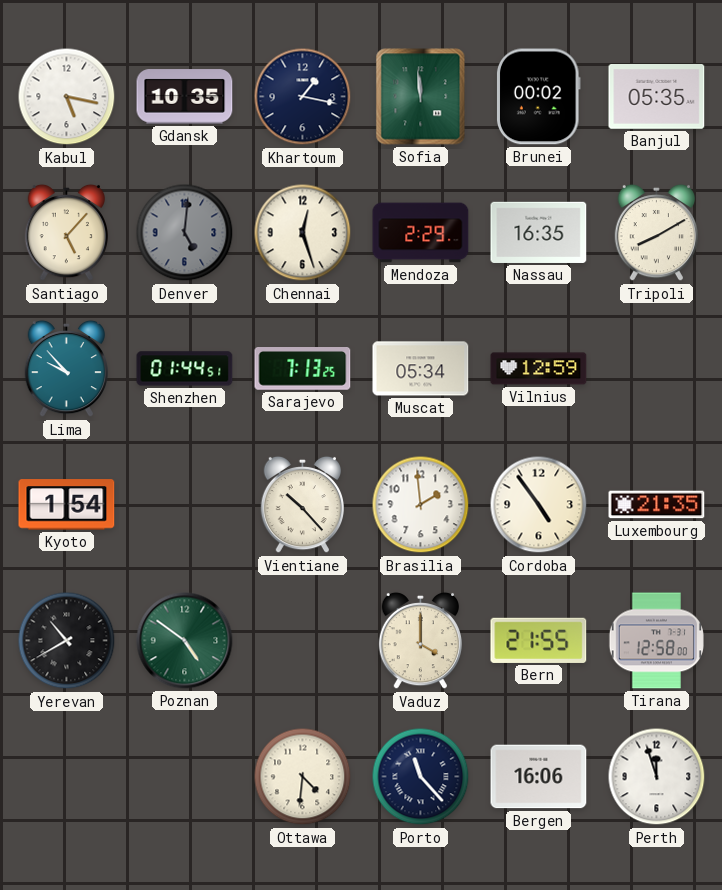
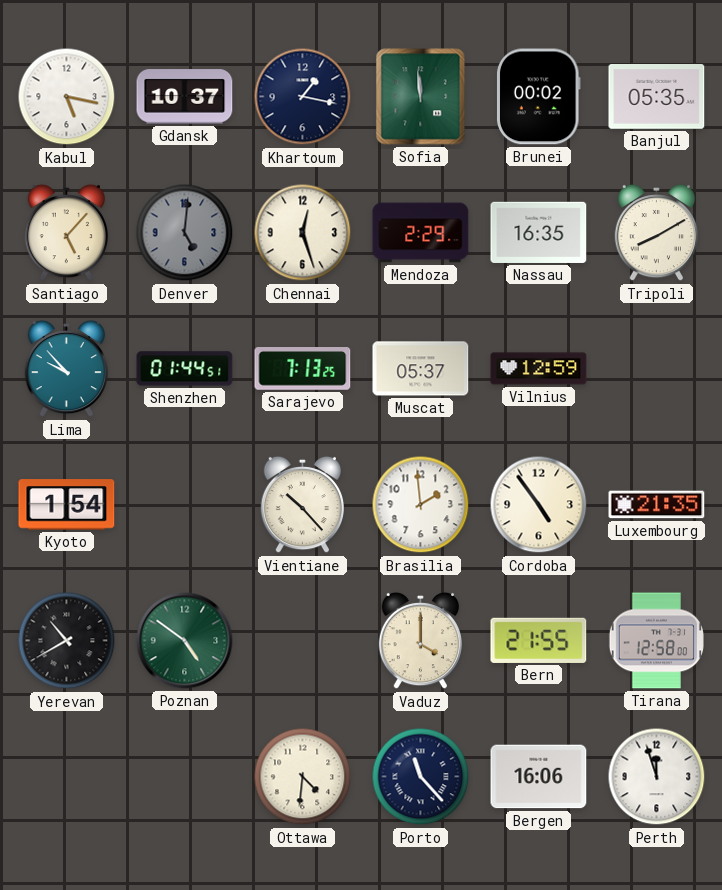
Gdansk: 10:35 -> 10:37
Muscat: 05:34 -> 05:37
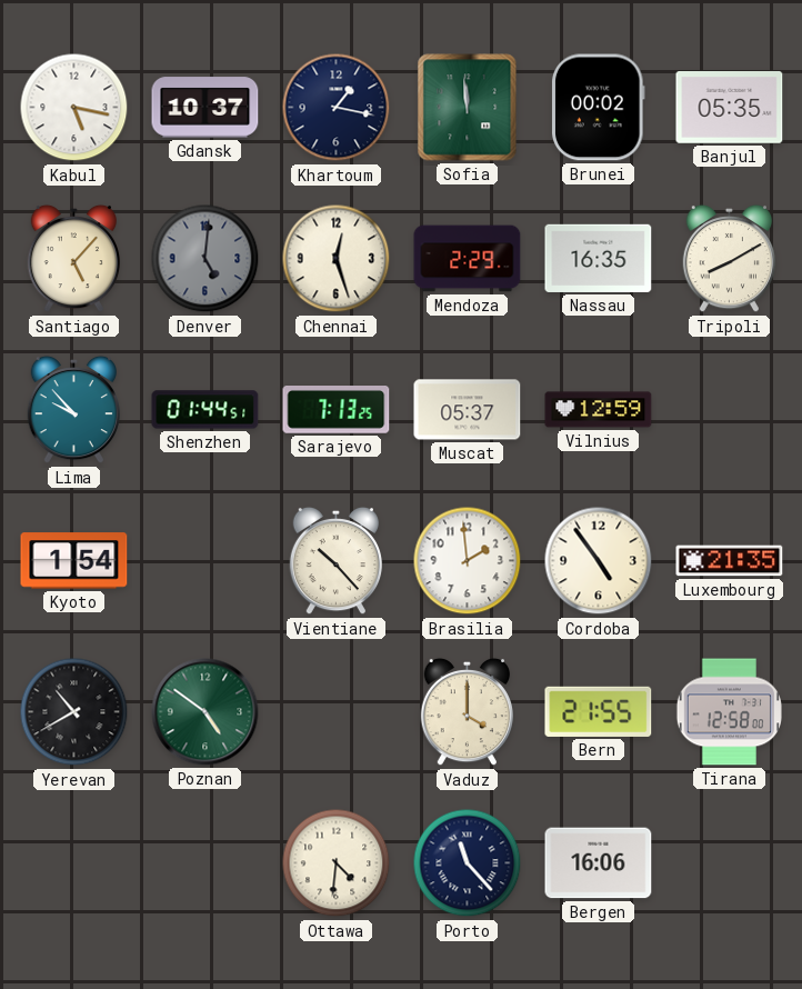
Perth: 11:57 -> none
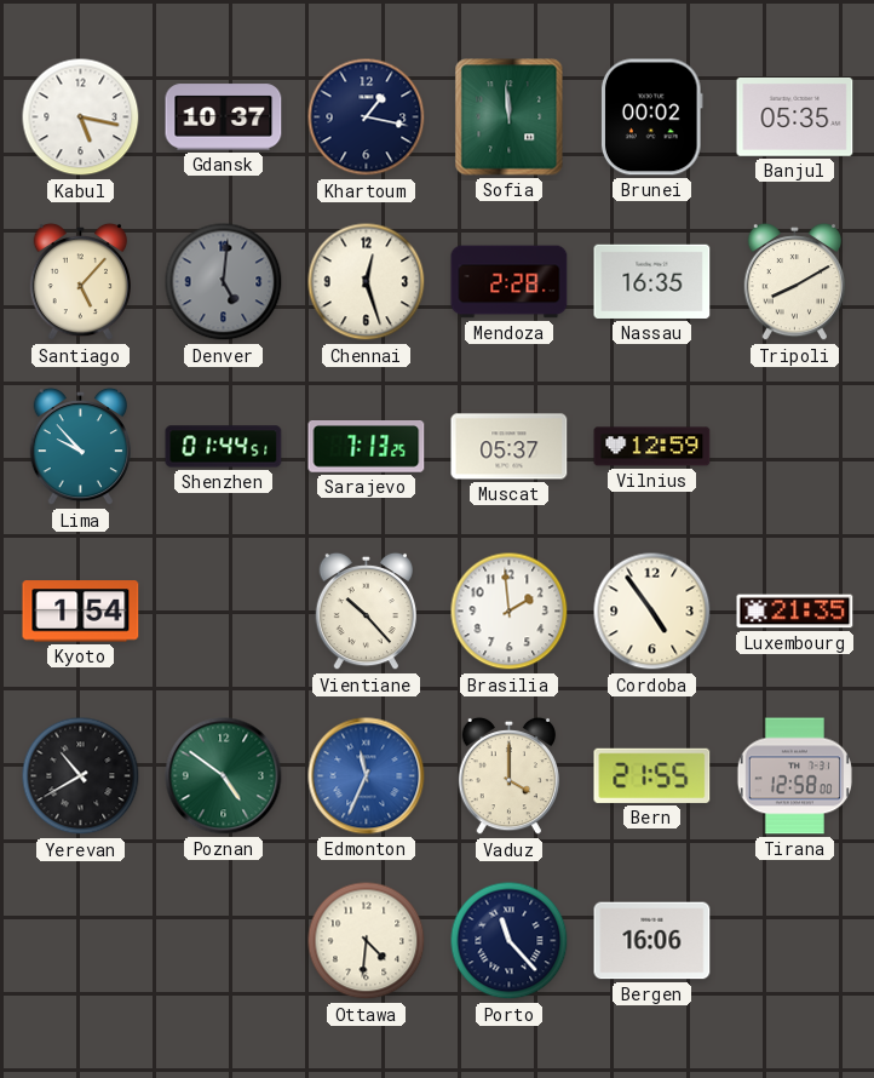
Mendoza: 2:29 -> 2:28
Edmonton: none -> 11:34
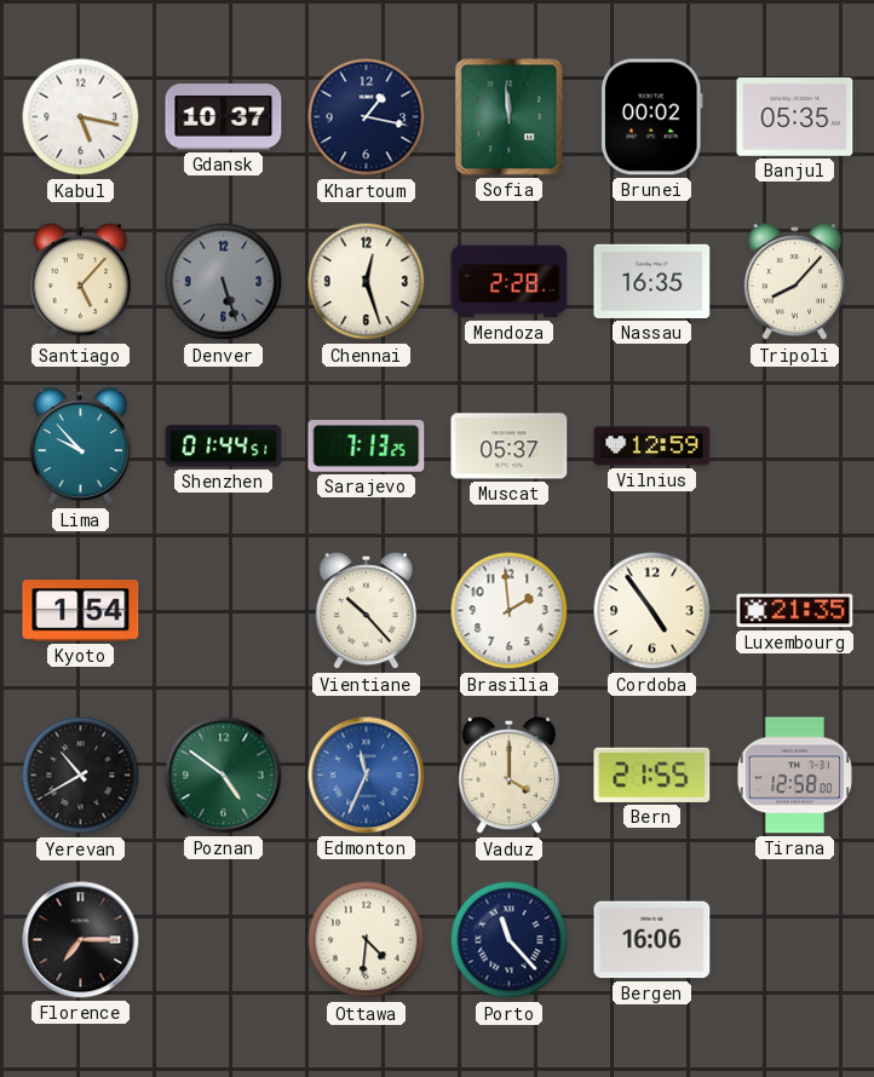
Denver: 5:01 -> 5:27
Tripoli: 8:10 -> 8:07
Florence: none -> 7:15
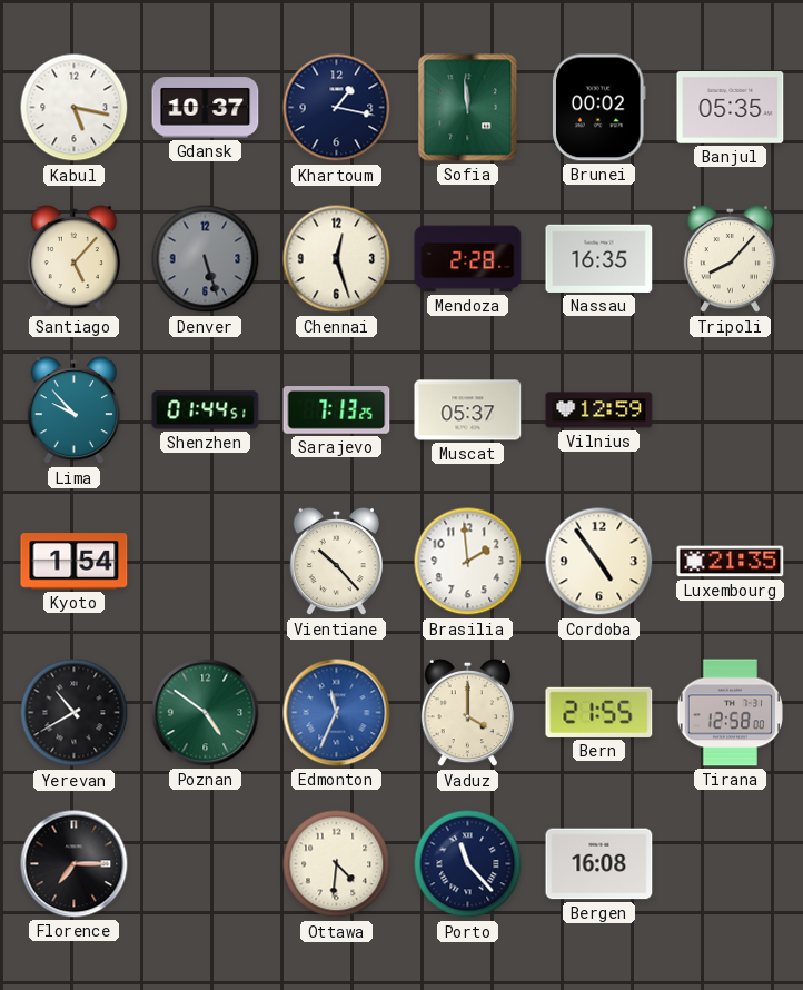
Bergen: 16:06 -> 16:08
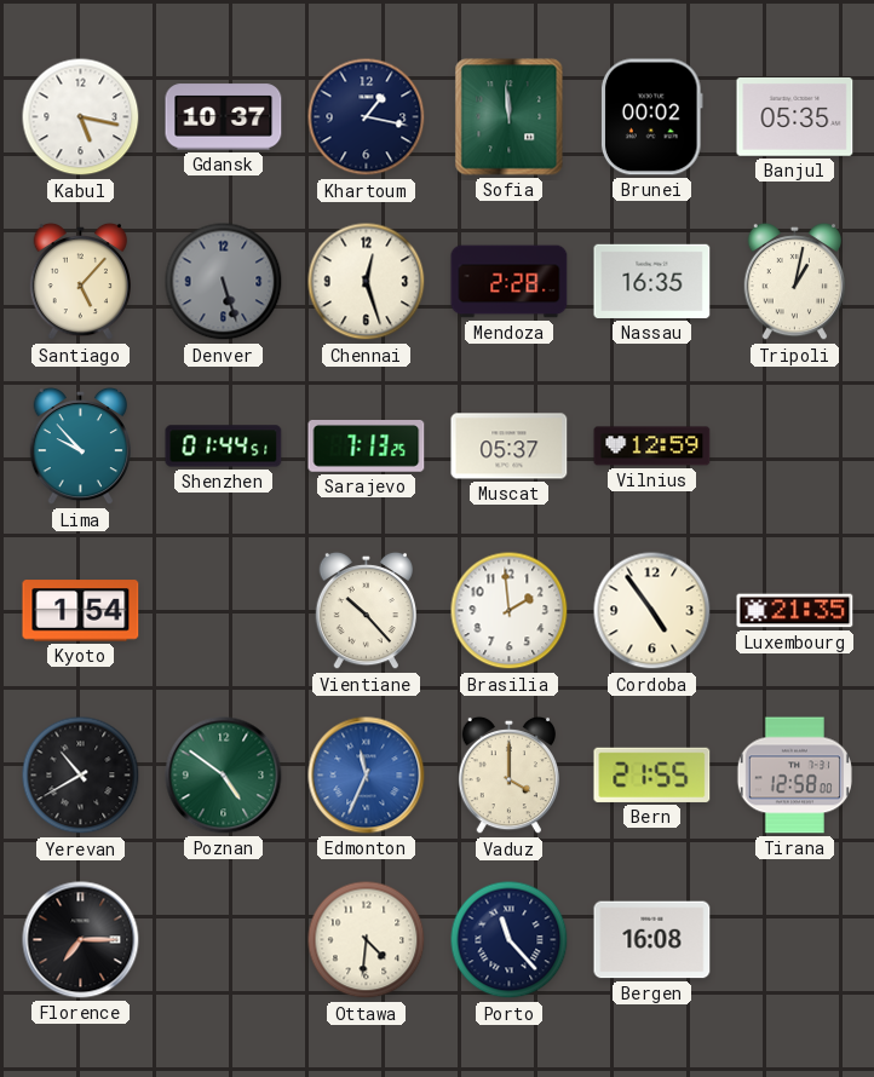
Tripoli: 8:07 -> 1:02
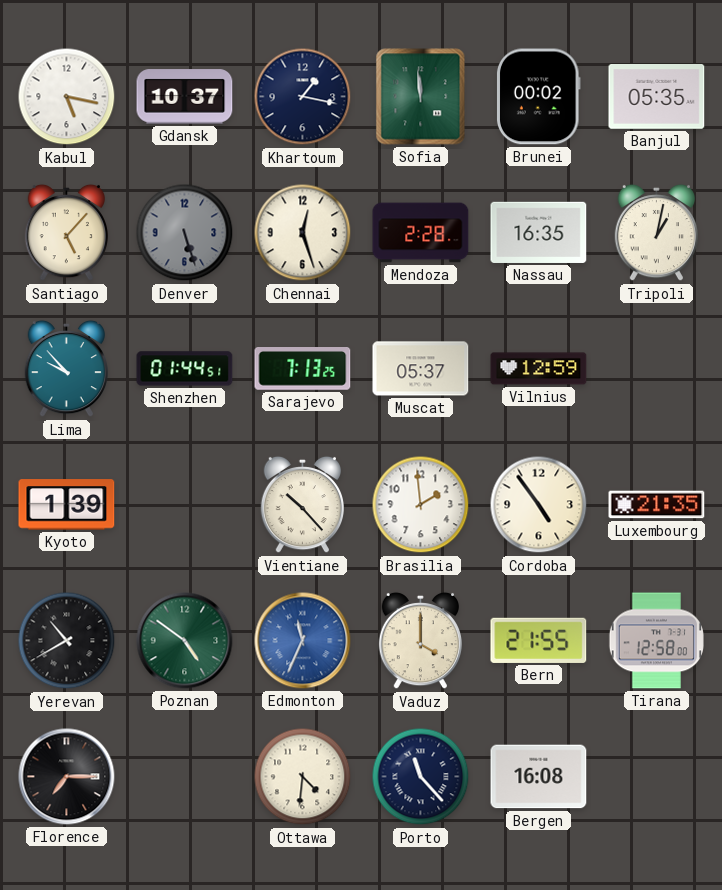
Kyoto: 1:54 -> 1:39
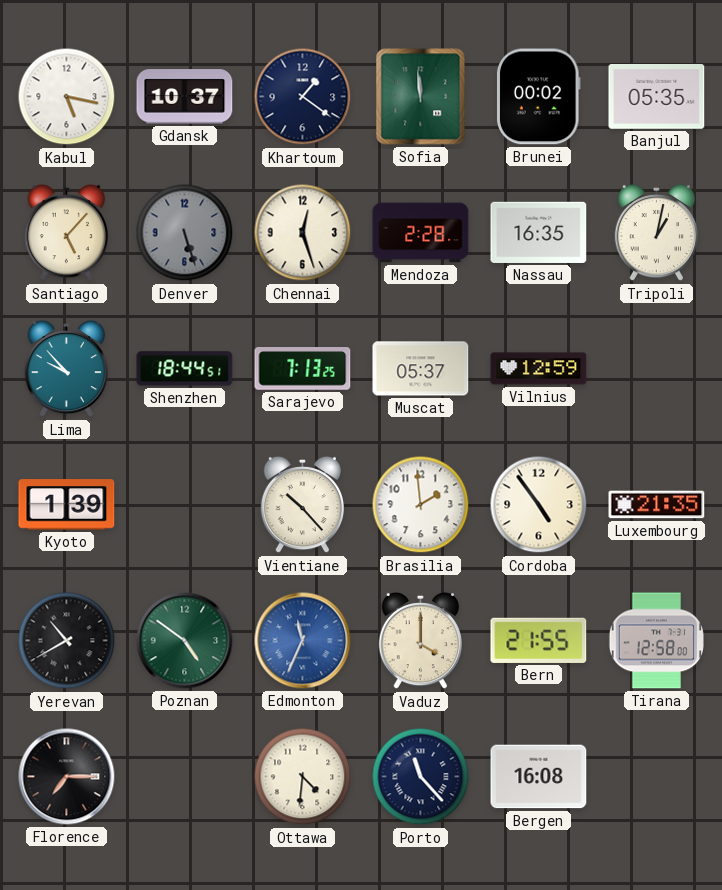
Khartoum: 1:17 -> 1:21
Shenzhen: 01:44 -> 18:44
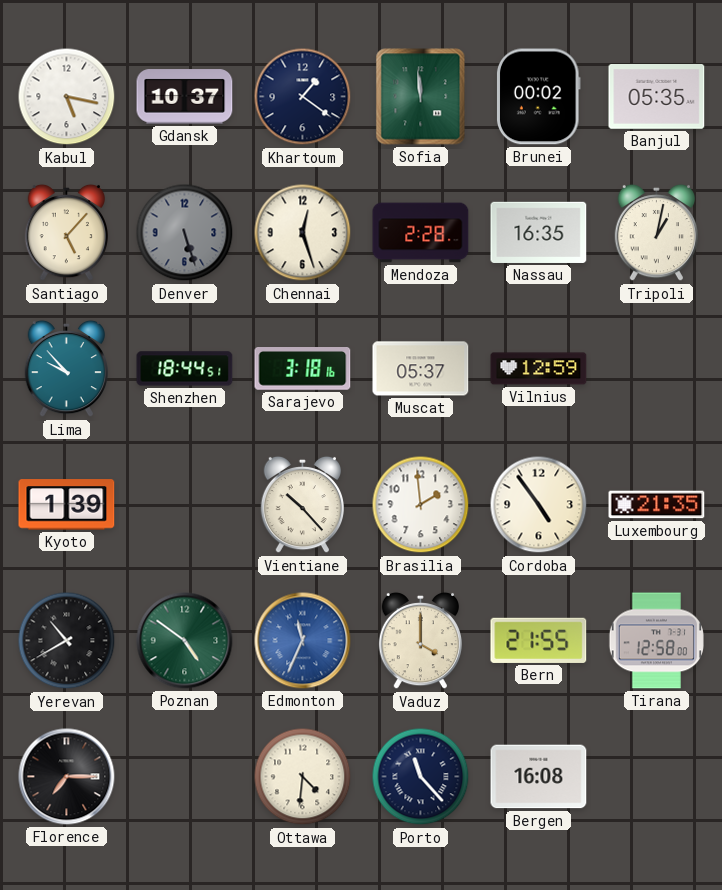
Sarajevo: 7:13 -> 3:18
